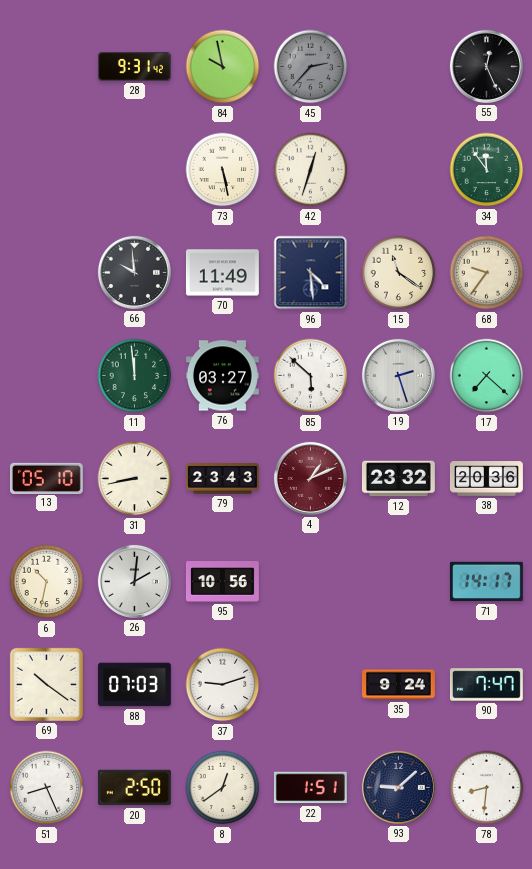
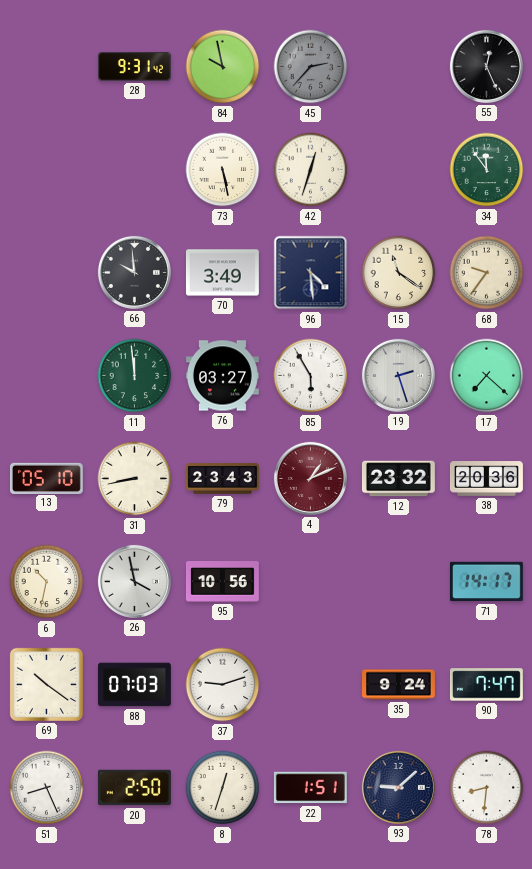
70: 11:49 -> 3:49
85: 5:52 -> 5:55
26: 2:01 -> 3:58
8: 12:39 -> 12:33
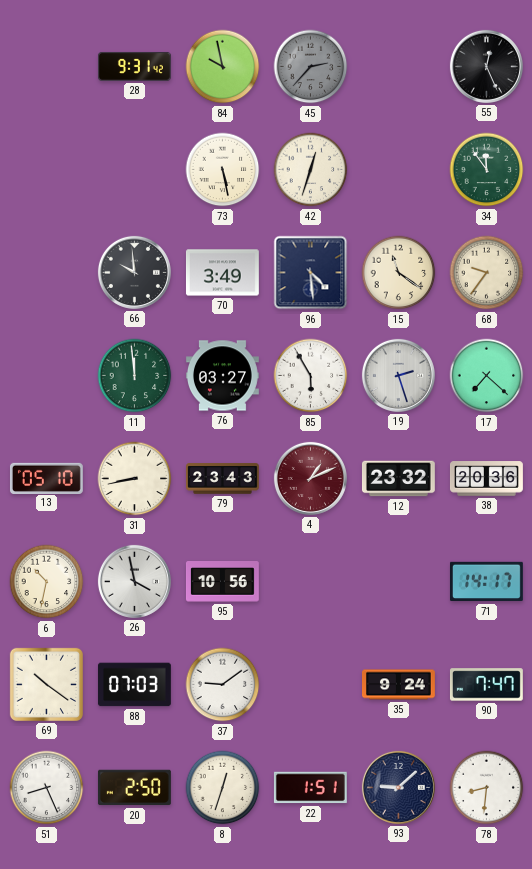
37: 9:12 -> 9:09
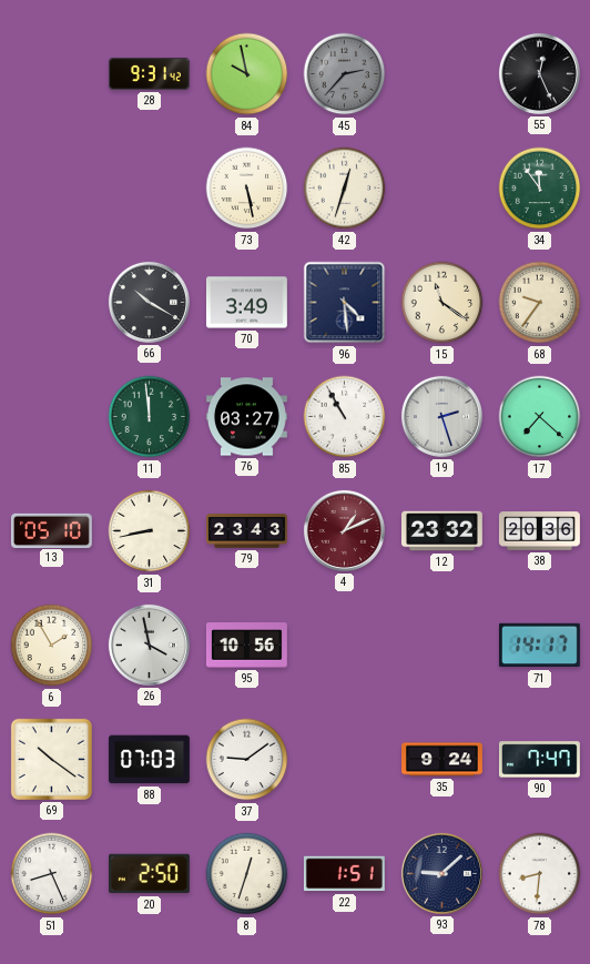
66: 9:59 -> 10:20
85: 5:55 -> 10:55
6: 10:32 -> 1:55
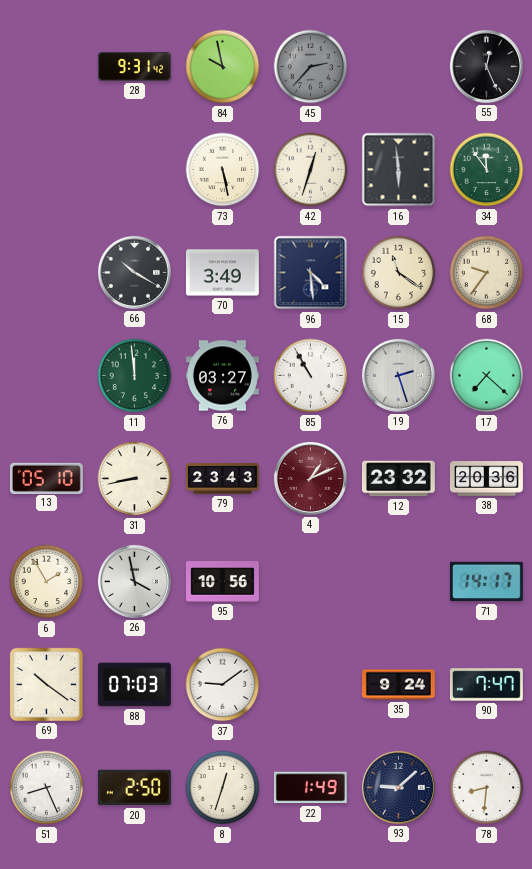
16: none -> 5:59
22: 1:51 -> 1:49
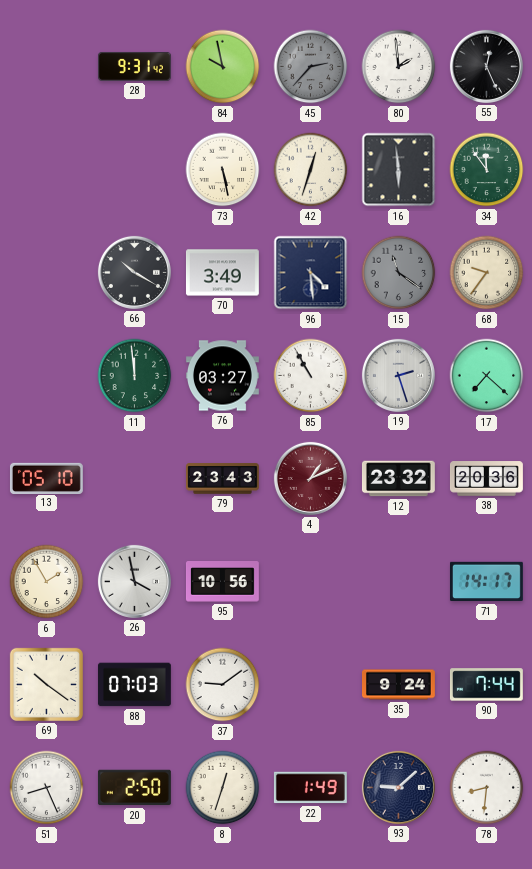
80: none -> 1:59
15 dial: cream -> grey
31: 8:43 -> none
90: 7:47 -> 7:44
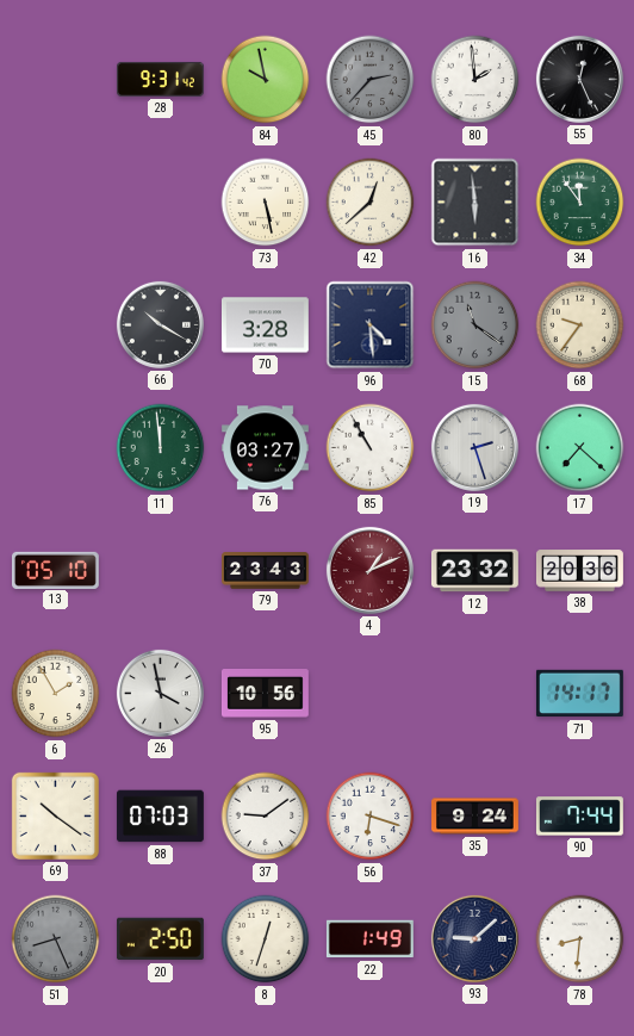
42: 12:33 -> 12:38
70: 3:49 -> 3:28
56: none -> 6:18
51 dial: white -> grey
